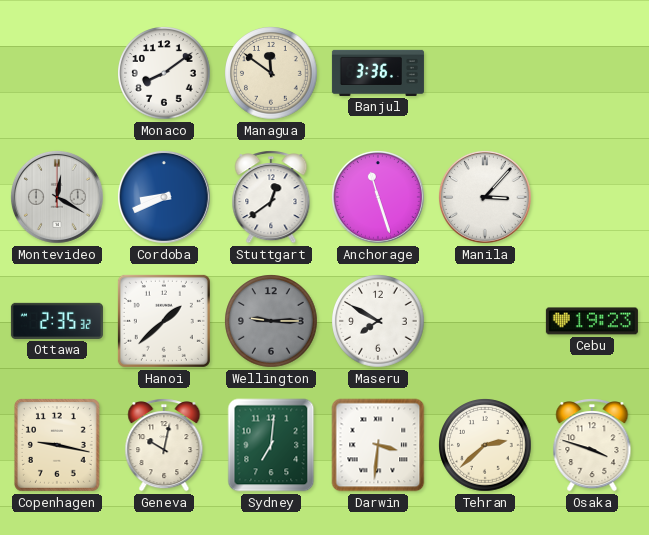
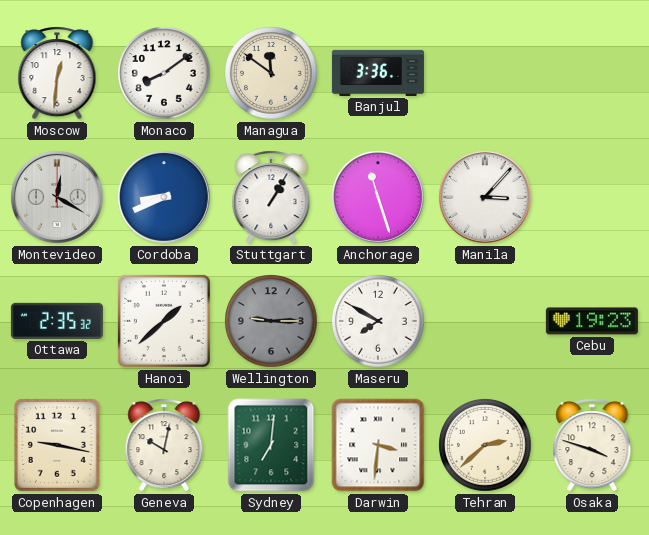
Moscow: none -> 12:31
Stuttgart: 12:39 -> 1:05
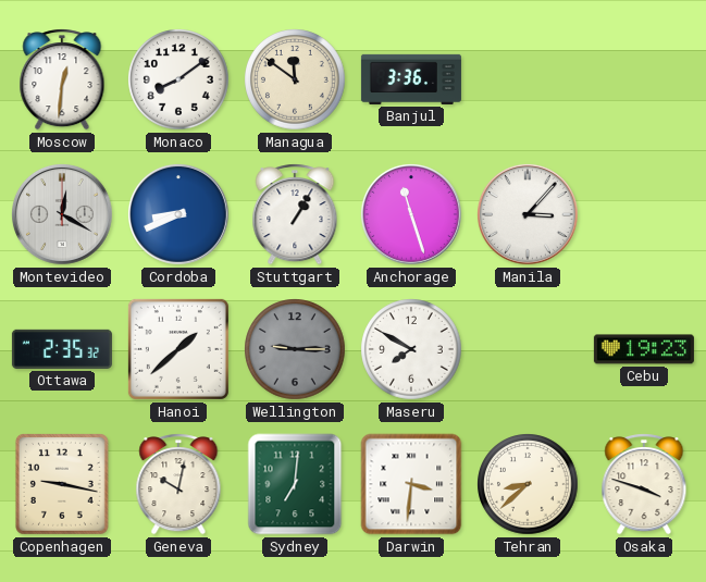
Tehran: 2:38 -> 8:38
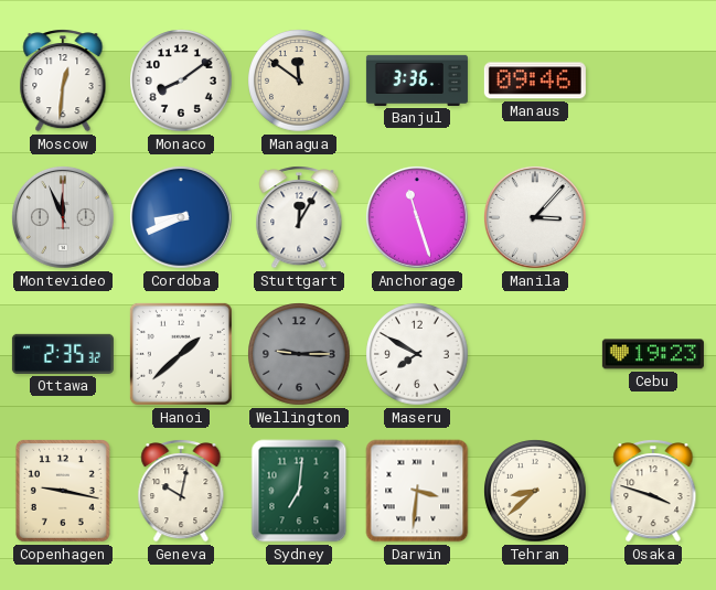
Manaus: none -> 09:46
Montevideo: 12:20 -> 11:56
Stuttgart: 1:05 -> 12:05
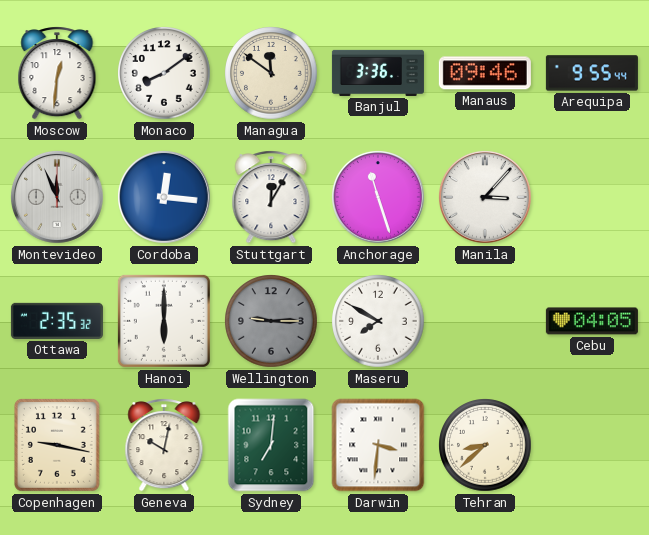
Arequipa: none -> 9:55
Cordoba: 8:41 -> 12:16
Hanoi: 1:38 -> 6:00
Cebu: 19:23 -> 04:05
Osaka: 3:48 -> none
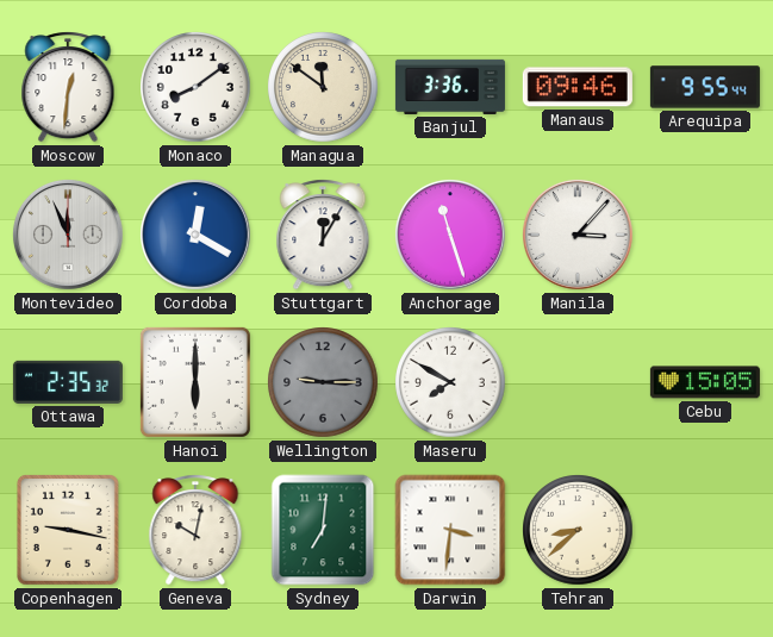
Cordoba: 12:16 -> 12:20
Cebu: 04:05 -> 15:05
